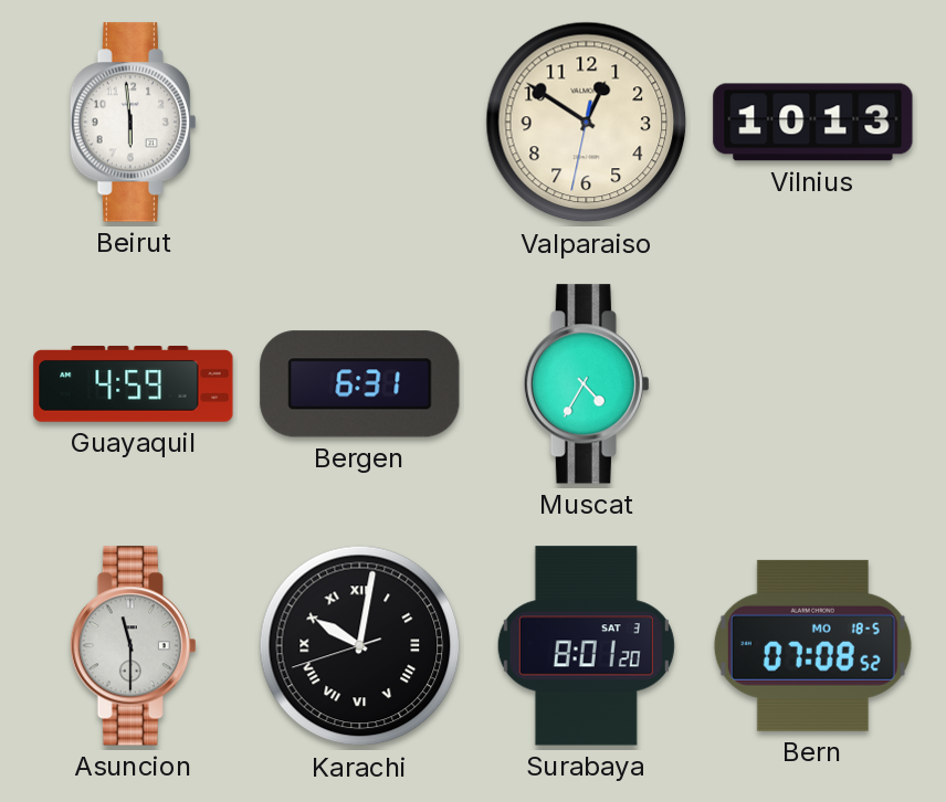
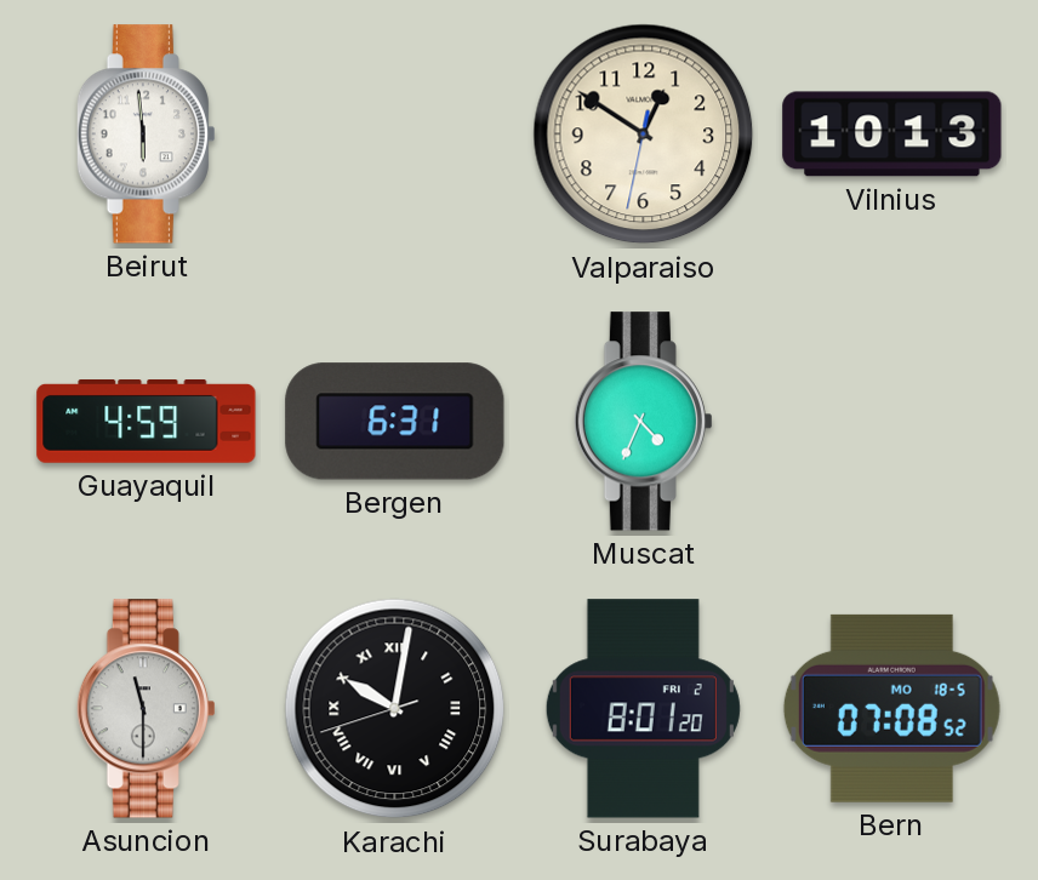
Muscat: 4:35 -> 4:34
Surabaya date: SAT 3 -> FRI 2
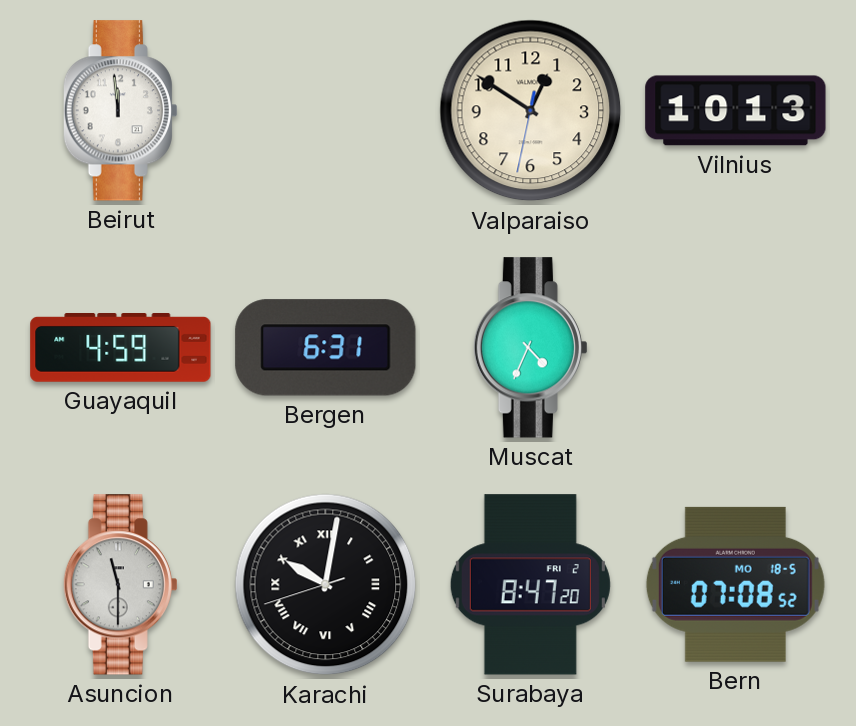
Beirut: 5:59 -> 11:59
Surabaya: 8:01 -> 8:47
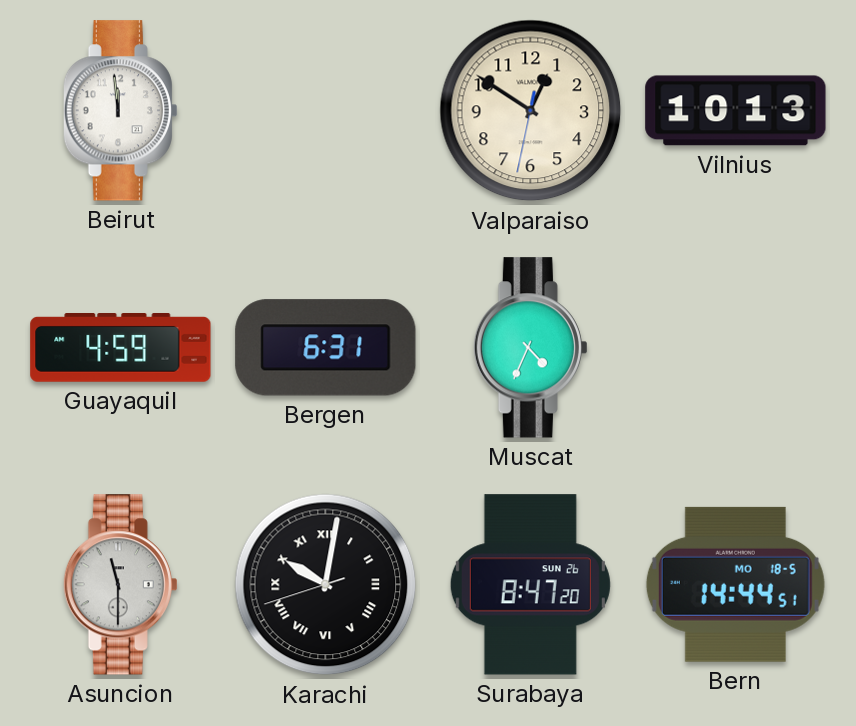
Surabaya date: FRI 2 -> SUN 26
Bern: 07:08 -> 14:44
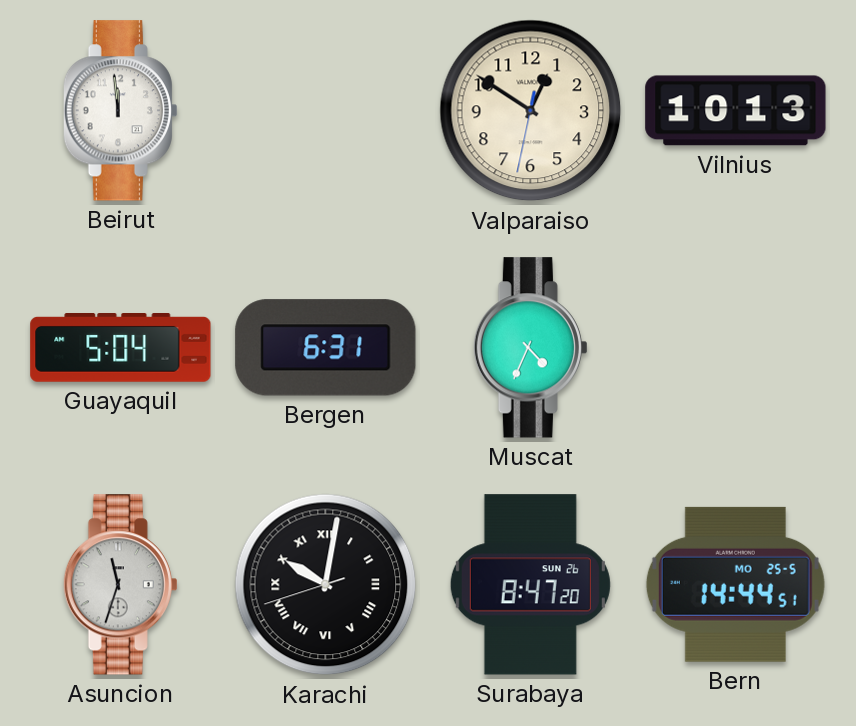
Guayaquil: 4:59 -> 5:04
Asuncion: 11:30 -> 11:33
Bern date: MO 18-5 -> MO 25-5
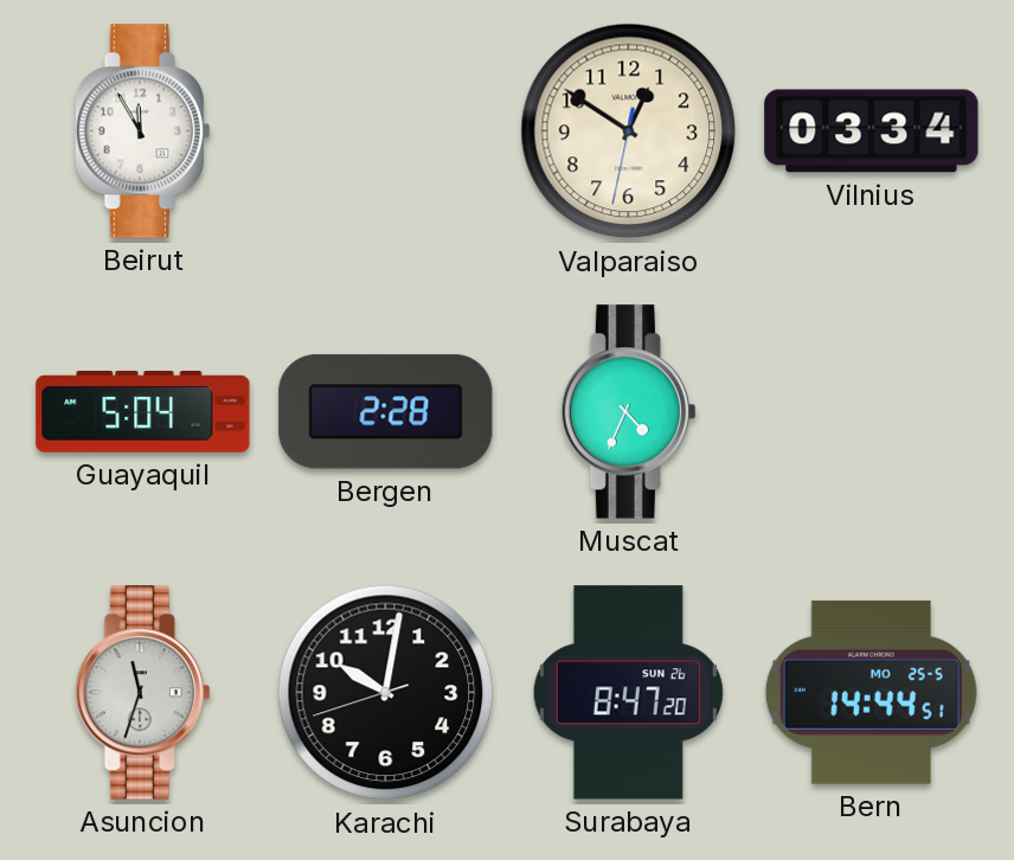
Beirut: 11:59 -> 11:55
Vilnius: 10:13 -> 03:34
Bergen: 6:31 -> 2:28
Karachi numerals: Roman -> Arabic
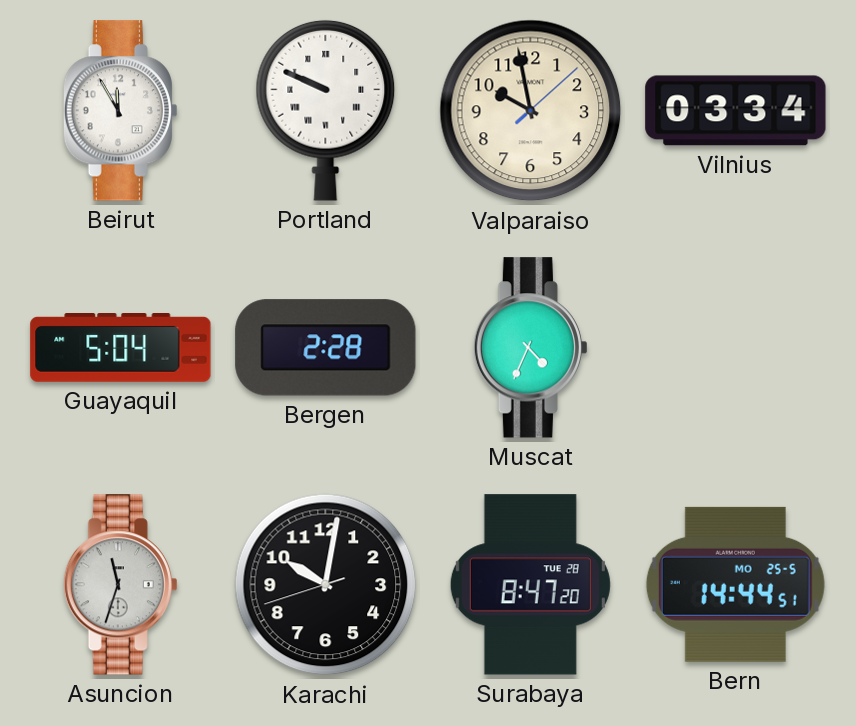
Portland: none -> 9:49
Valparaiso: 12:50 -> 9:58
Surabaya date: SUN 26 -> TUE 28
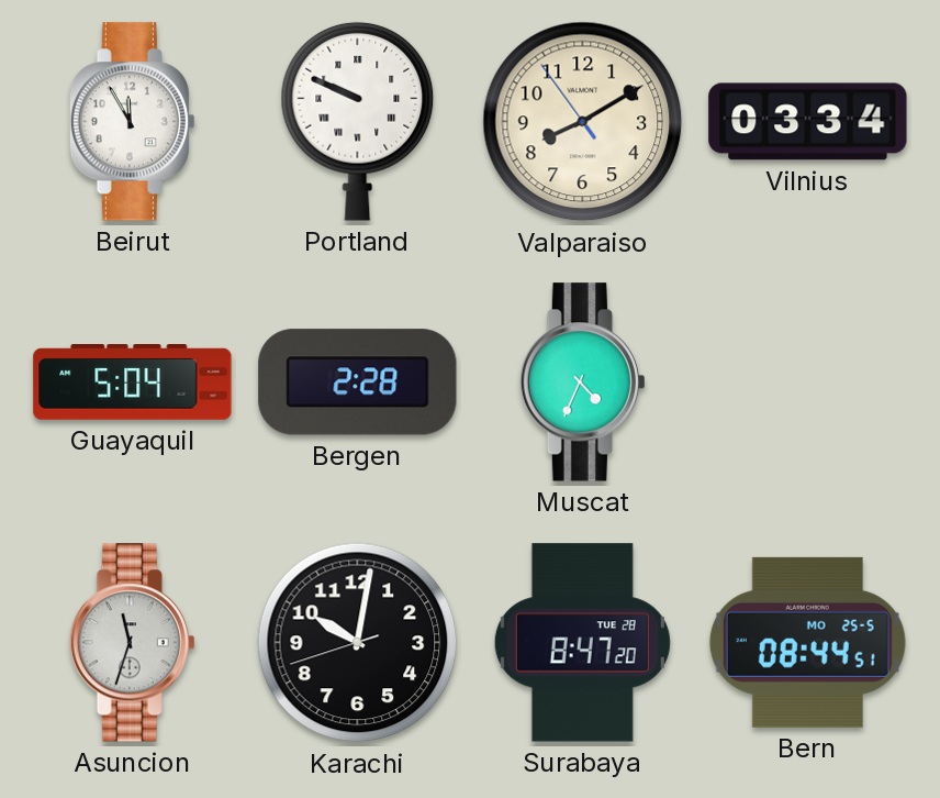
Valparaiso: 9:58 -> 8:09
Bern: 14:44 -> 08:44
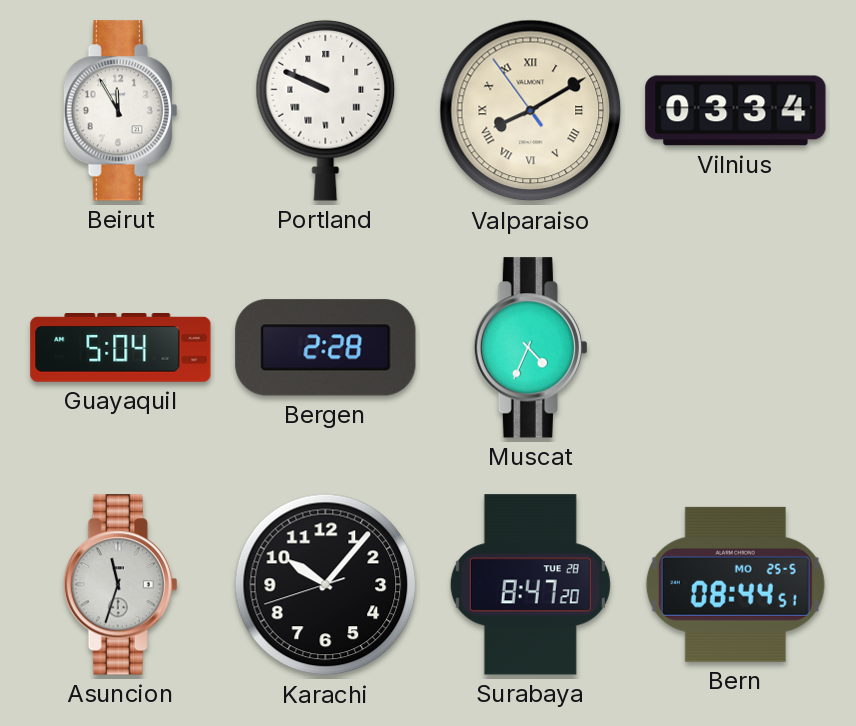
Valparaiso numerals: Arabic -> Roman
Karachi: 10:01 -> 10:06
